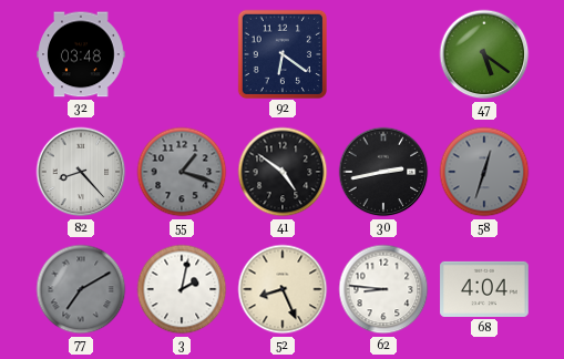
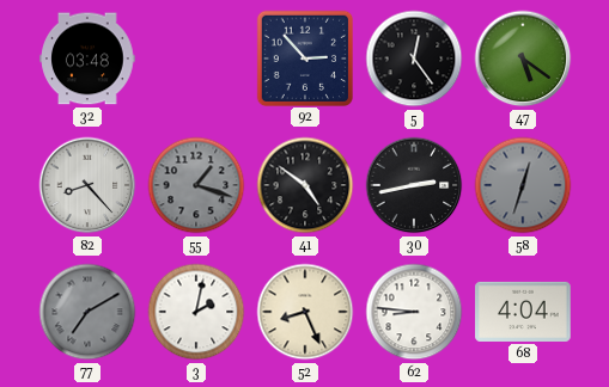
92: 6:21 -> 2:53
5: none -> 12:24
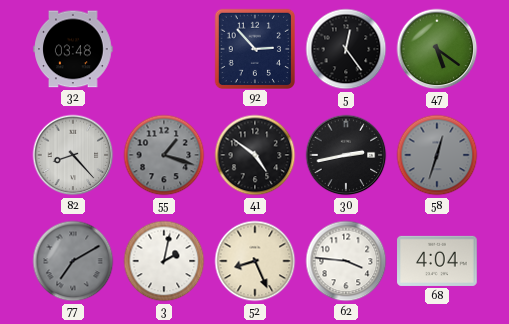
62: 8:46 -> 3:46
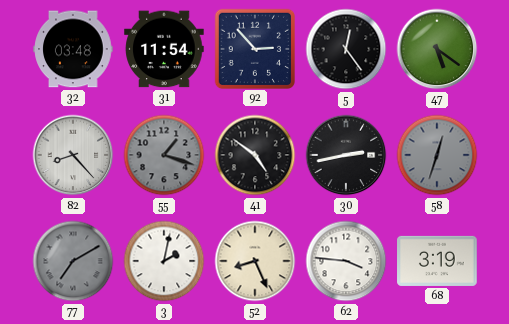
31: none -> 11:54
68: 4:04 -> 3:19
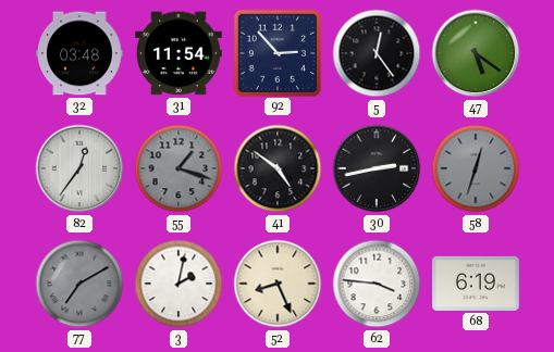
82: 8:23 -> 12:36
68: 3:19 -> 6:19
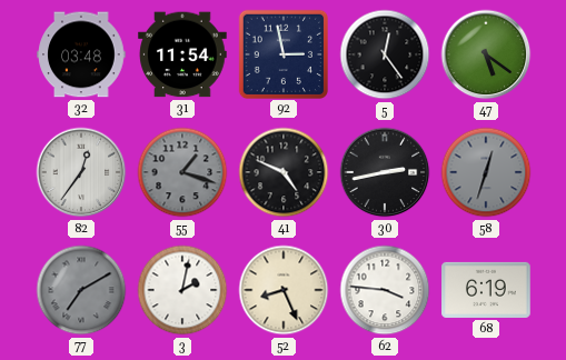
92: 2:53 -> 2:58
41: 4:51 -> 4:49
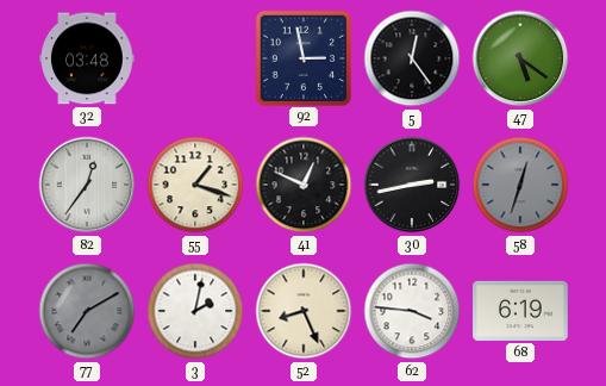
31: 11:54 -> none
55 dial: grey -> cream
41: 4:49 -> 12:49
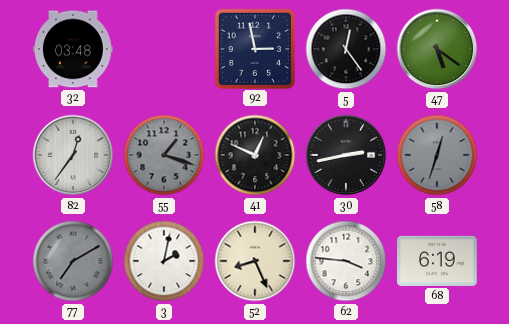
55 dial: cream -> grey
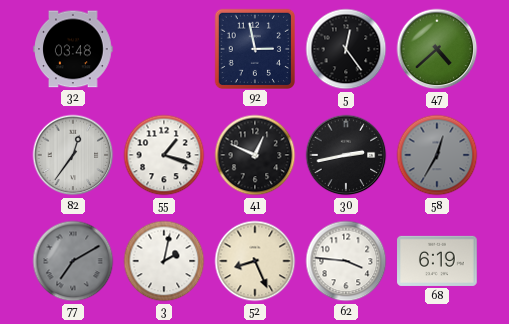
47: 5:21 -> 4:38
55 dial: grey -> white
58: 12:33 -> 12:35
